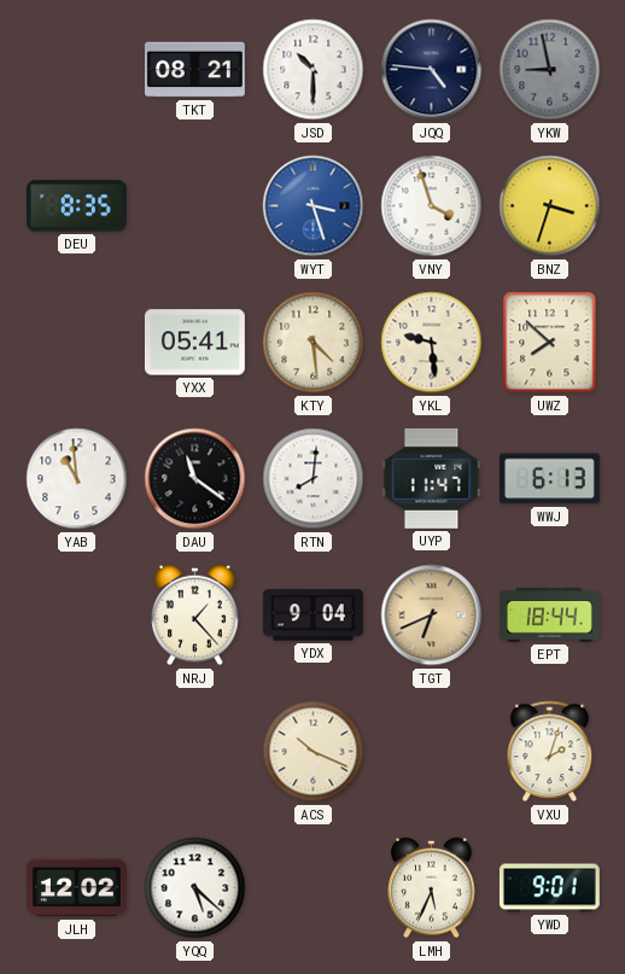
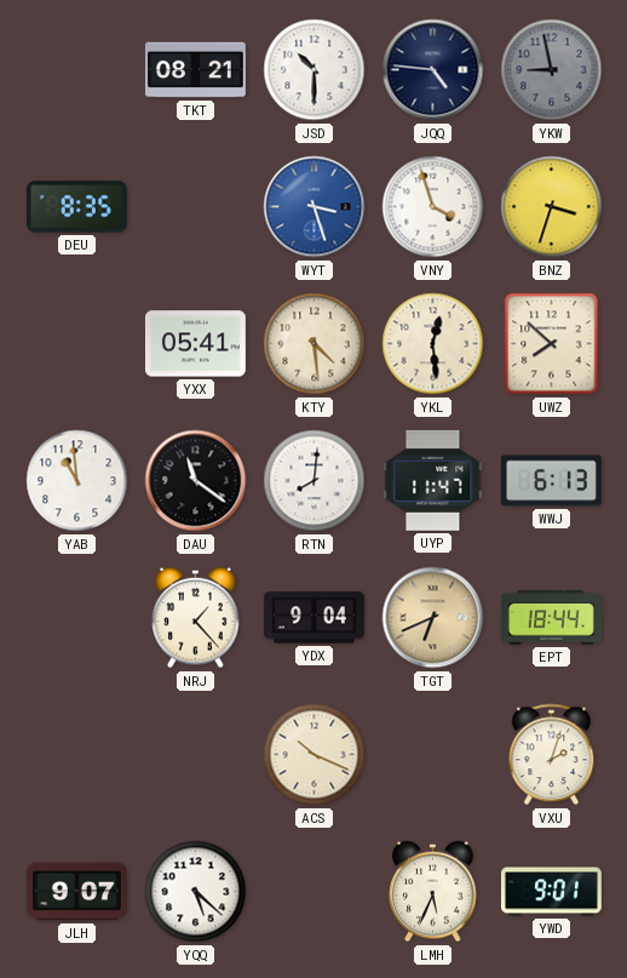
YKL: 9:29 -> 12:29
JLH: 12:02 -> 9:07
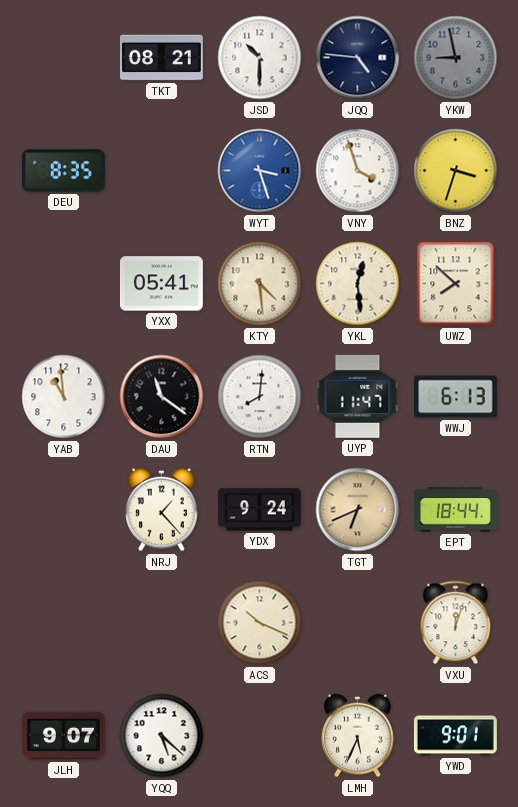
YDX: 9:04 -> 9:24
VXU: 2:03 -> 12:03
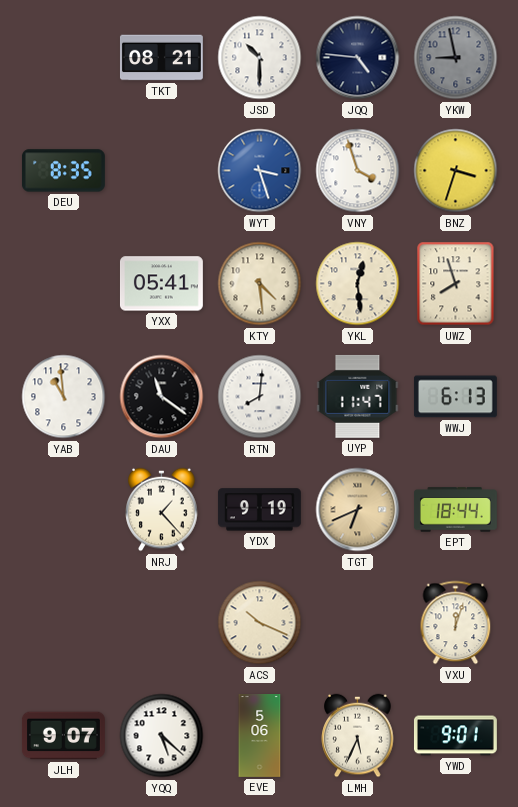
UWZ: 7:52 -> 7:57
YDX: 9:24 -> 9:19
EVE: none -> 5:06
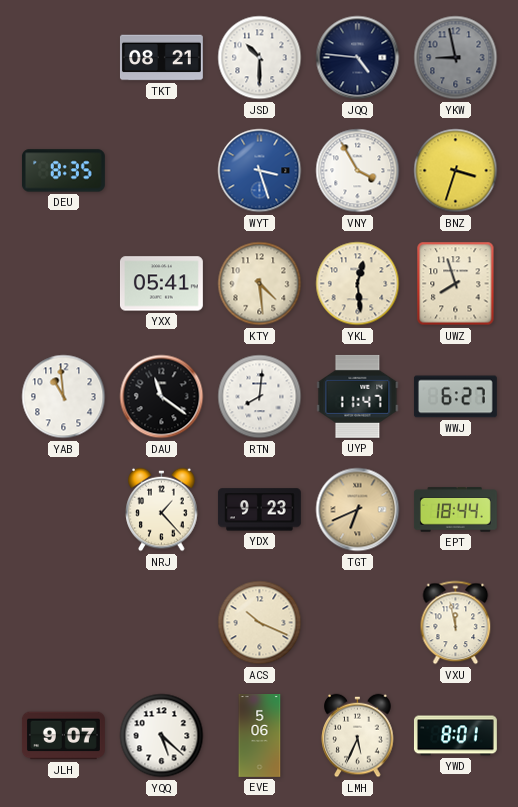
VNY: 3:57 -> 3:55
WWJ: 6:13 -> 6:27
YDX: 9:19 -> 9:23
VXU: 12:03 -> 11:58
YWD: 9:01 -> 8:01
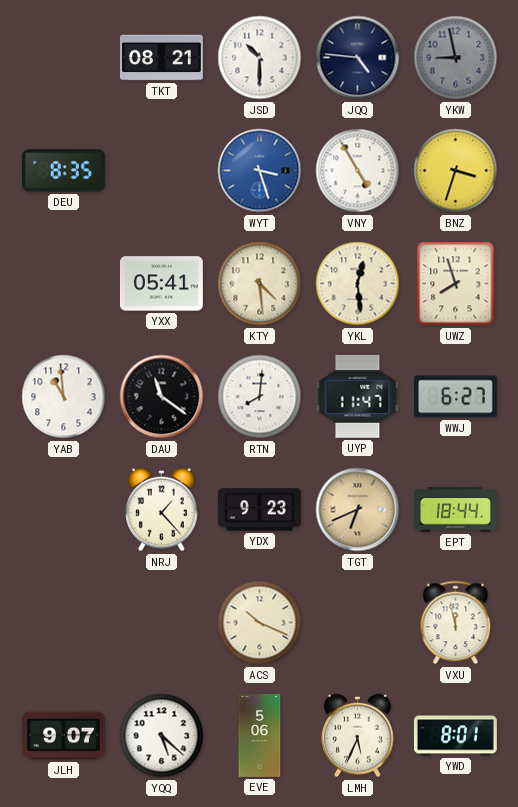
VNY: 3:55 -> 4:55
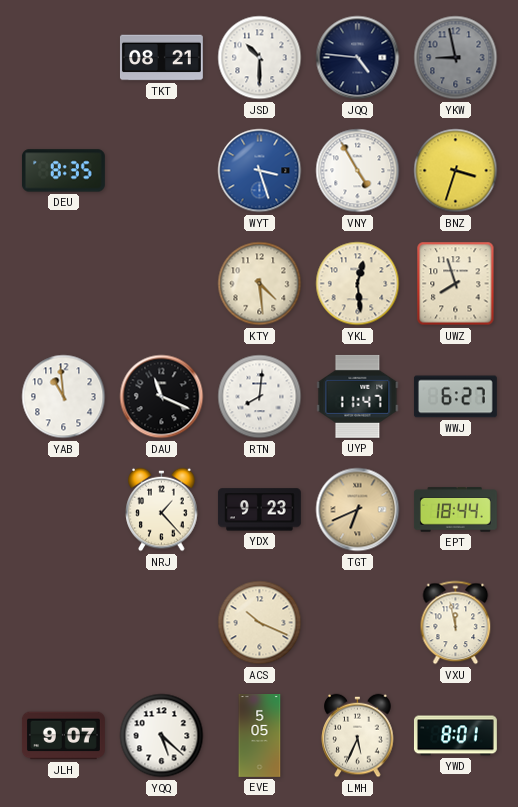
YXX: 05:41 -> none
DAU: 11:21 -> 11:19
EVE: 5:06 -> 5:05
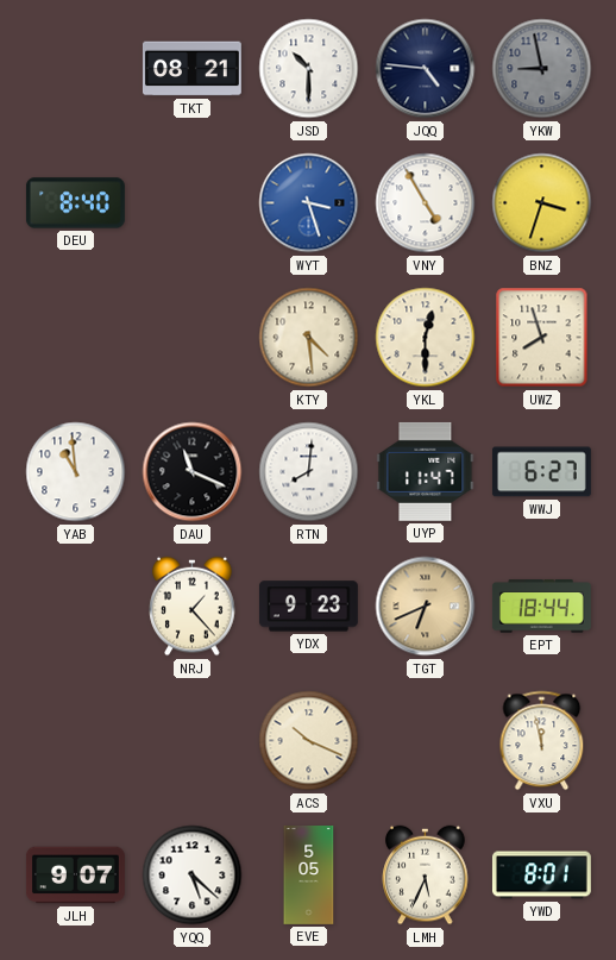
DEU: 8:35 -> 8:40
YKL: 12:29 -> 12:30
